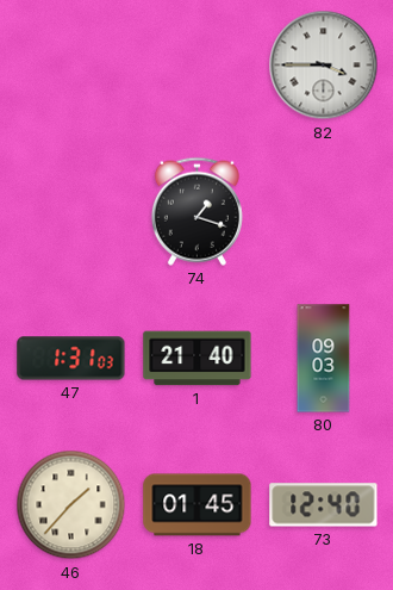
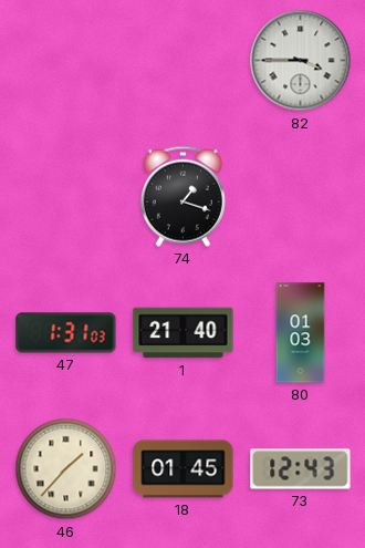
80: 09:03 -> 01:03
73: 12:40 -> 12:43
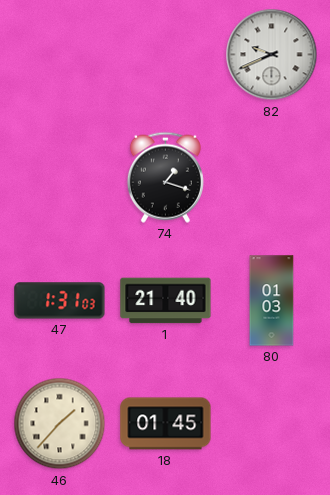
82: 3:45 -> 9:41
73: 12:43 -> none
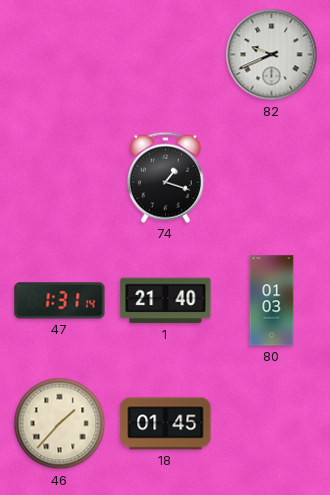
47: 1:31:03 -> 1:31:14
